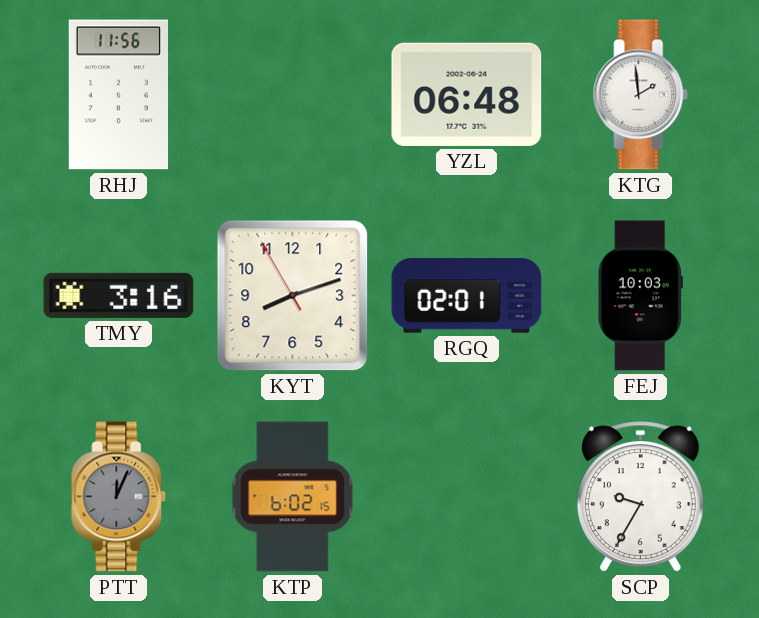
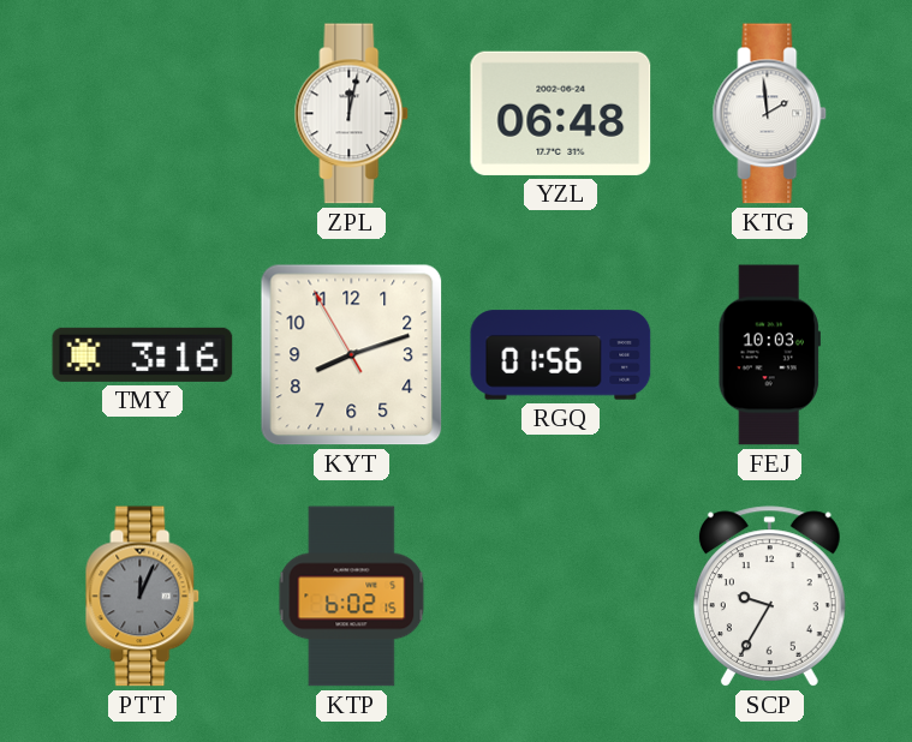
RHJ: 11:56 -> none
ZPL: none -> 12:02
RGQ: 02:01 -> 01:56
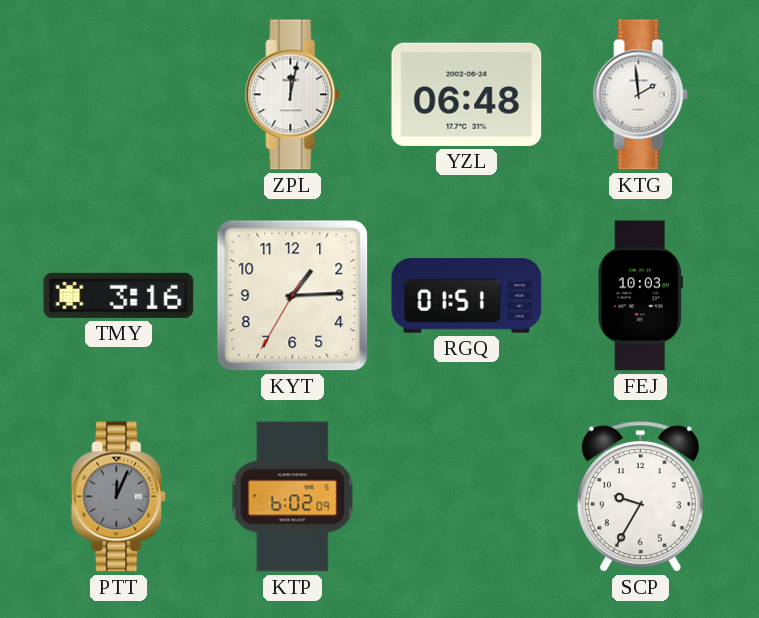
KYT: 8:11 -> 1:14
RGQ: 01:56 -> 01:51
KTP: 6:02:15 -> 6:02:09
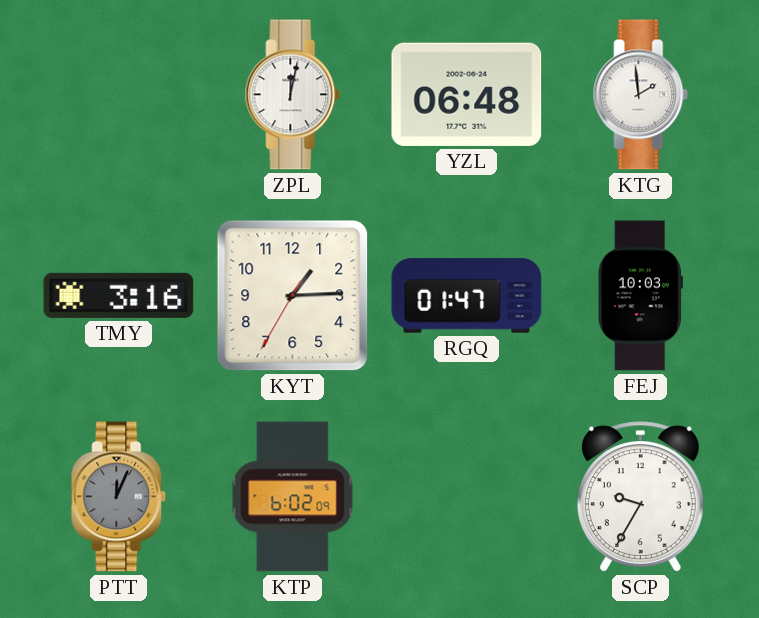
RGQ: 01:51 -> 01:47
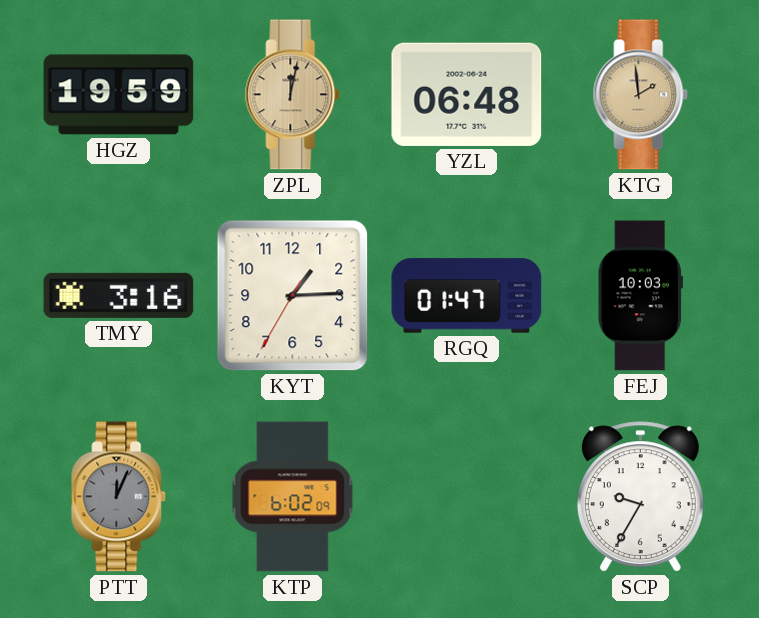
HGZ: none -> 19:59
ZPL dial: white -> champagne
KTG dial: white -> champagne
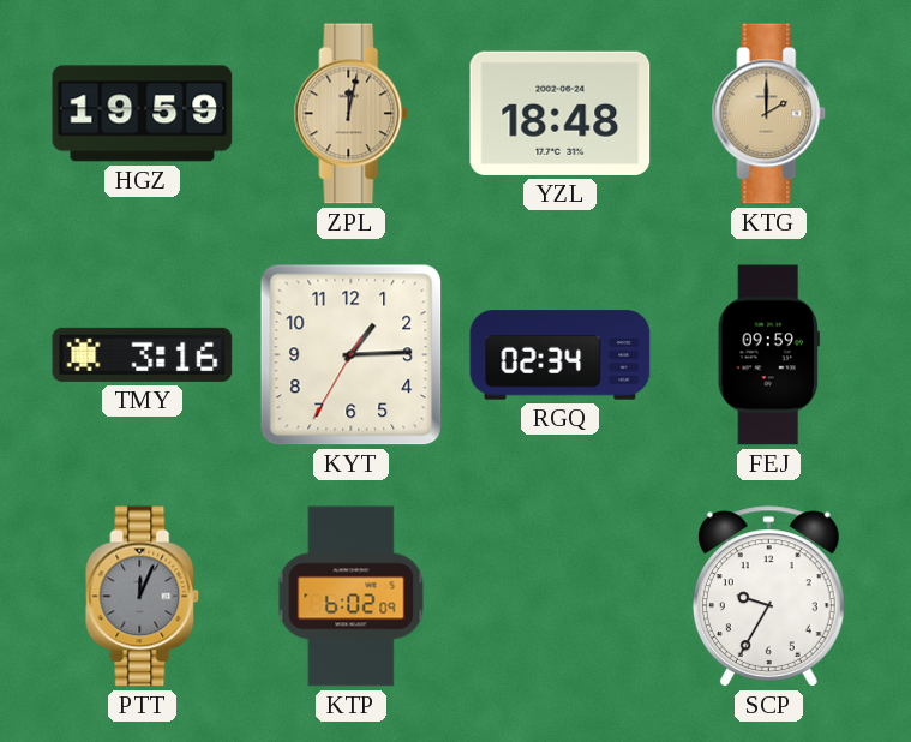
YZL: 06:48 -> 18:48
KTG: 1:59 -> 2:00
RGQ: 01:47 -> 02:34
FEJ: 10:03 -> 09:59
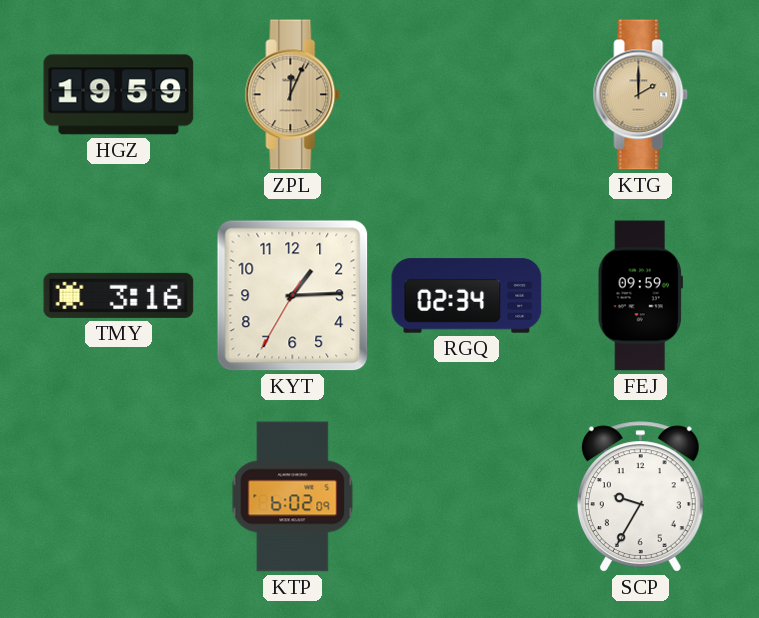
ZPL: 12:02 -> 12:04
YZL: 18:48 -> none
PTT: 12:04 -> none
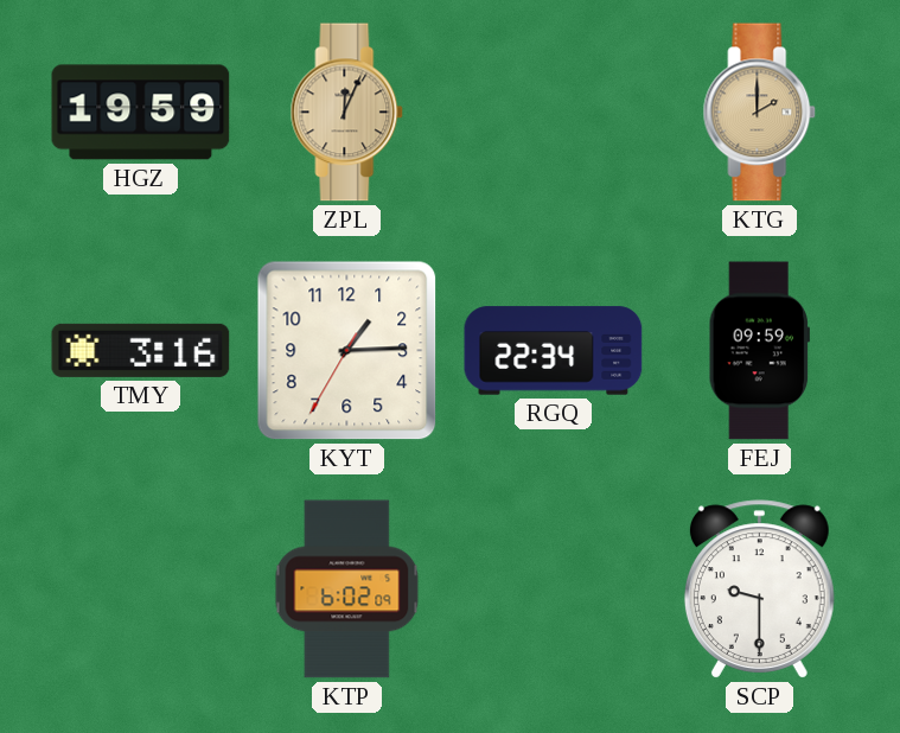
RGQ: 02:34 -> 22:34
SCP: 9:35 -> 9:30
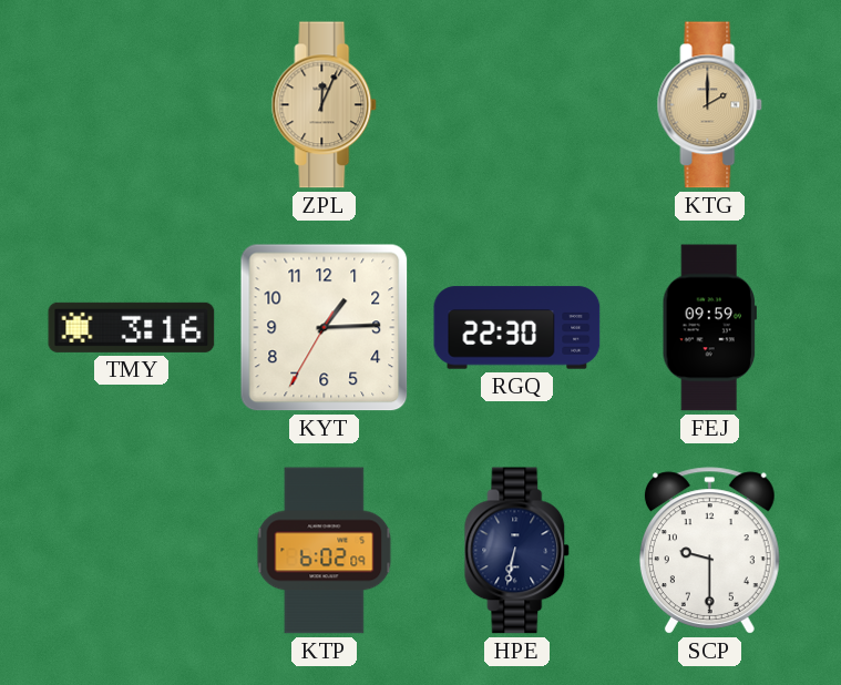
HGZ: 19:59 -> none
RGQ: 22:34 -> 22:30
HPE: none -> 6:32
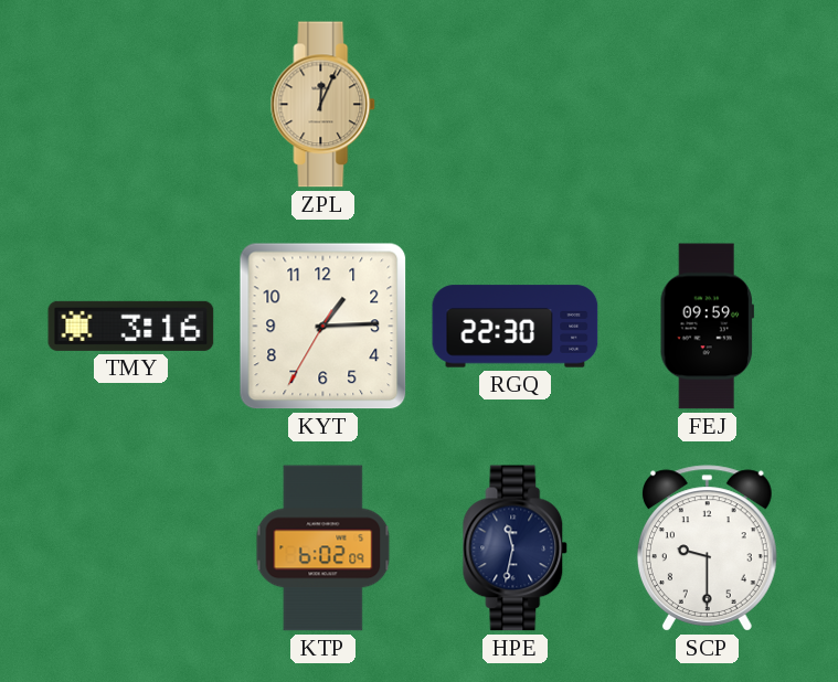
KTG: 2:00 -> none
HPE: 6:32 -> 11:32
